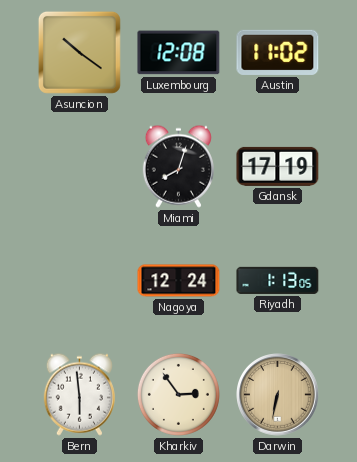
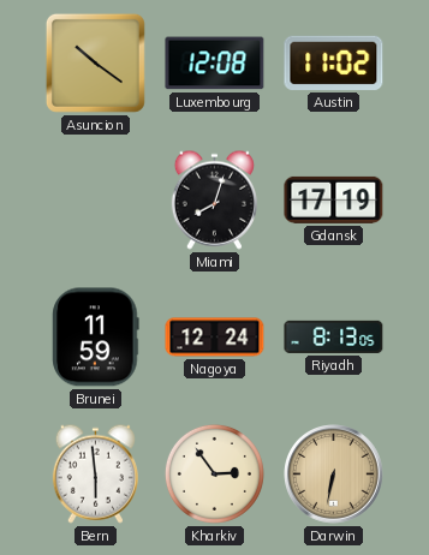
Brunei: none -> 11:59
Riyadh: 1:13 -> 8:13
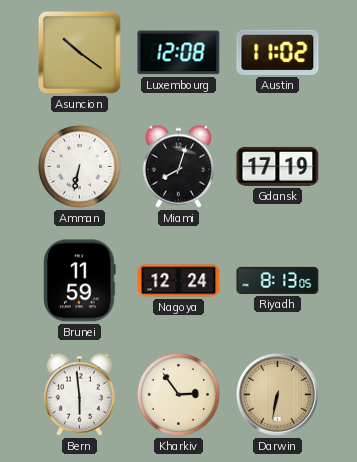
Amman: none -> 6:32
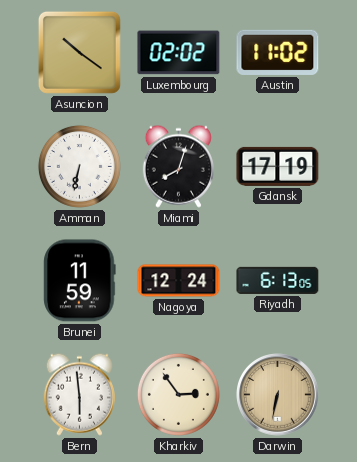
Luxembourg: 12:08 -> 02:02
Riyadh: 8:13 -> 6:13
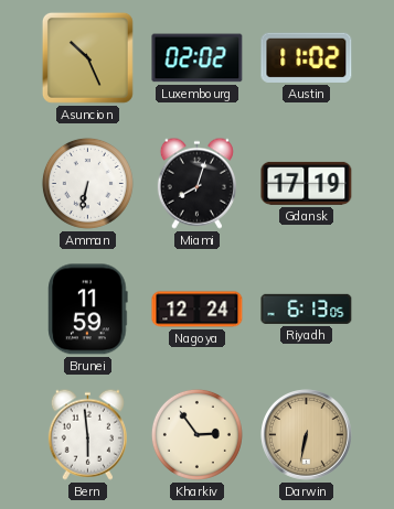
Asuncion: 10:21 -> 10:26
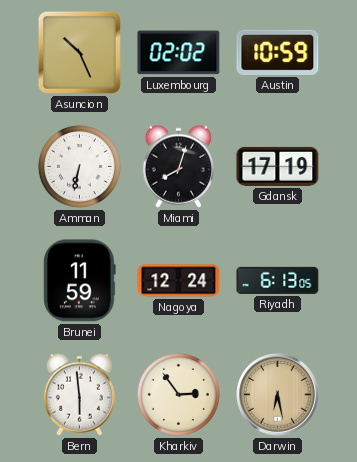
Austin: 11:02 -> 10:59
Darwin: 6:32 -> 6:28
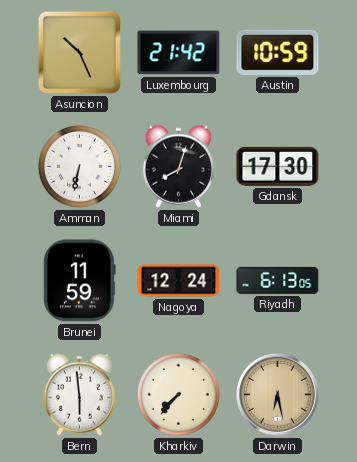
Luxembourg: 02:02 -> 21:42
Gdansk: 17:19 -> 17:30
Kharkiv: 2:54 -> 7:37
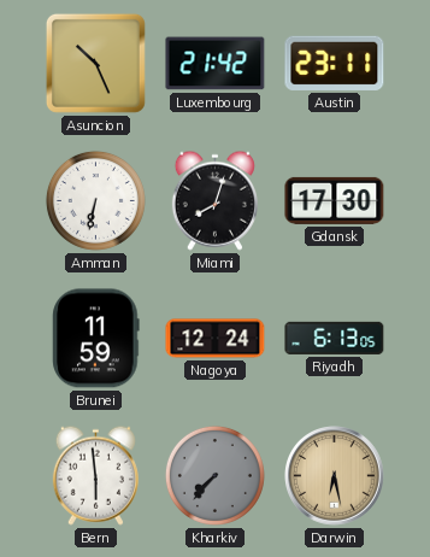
Austin: 10:59 -> 23:11
Kharkiv dial: cream -> grey
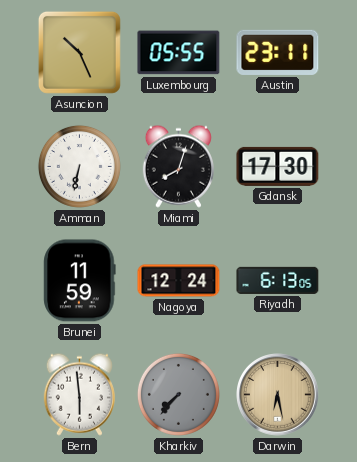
Luxembourg: 21:42 -> 05:55
